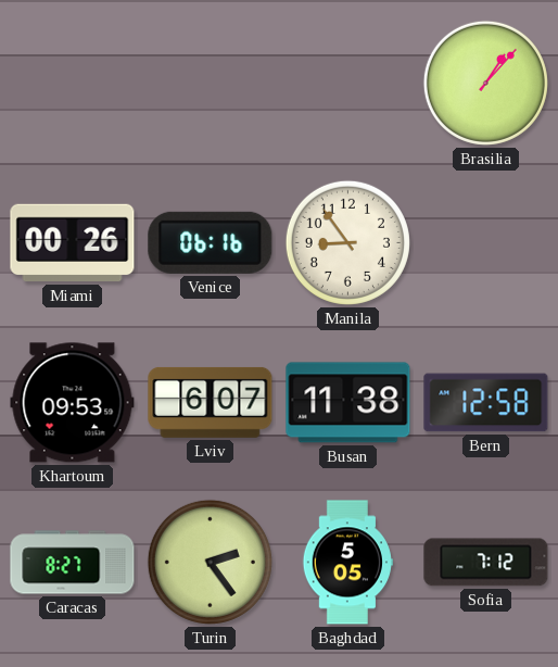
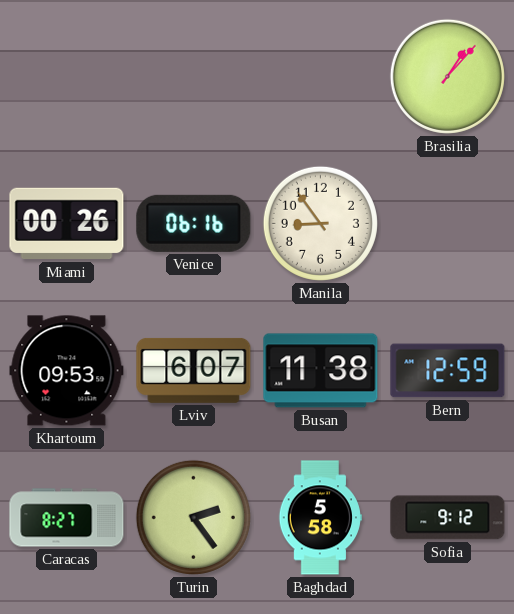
Bern: 12:58 -> 12:59
Baghdad: 5:05 -> 5:58
Sofia: 7:12 -> 9:12
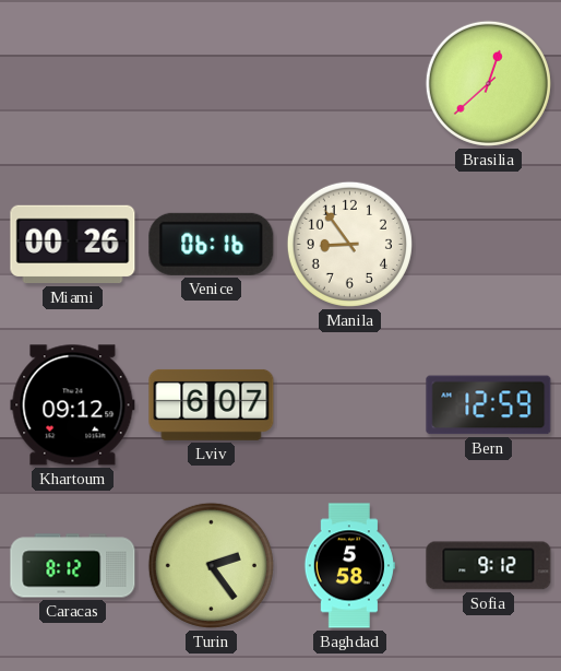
Brasilia: 1:07 -> 12:38
Khartoum: 09:53 -> 09:12
Busan: 11:38 -> none
Caracas: 8:27 -> 8:12
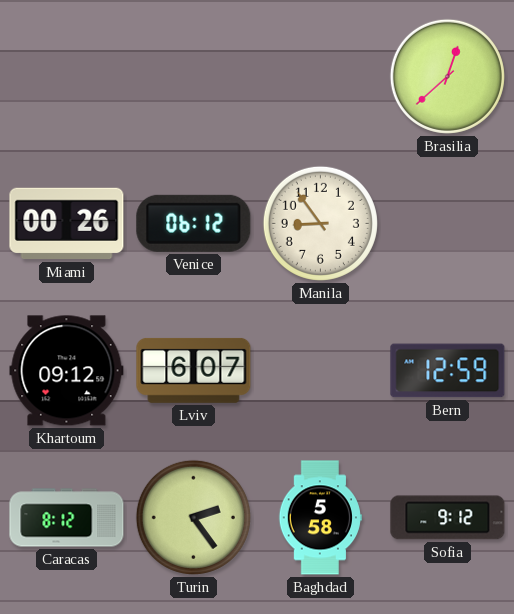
Venice: 06:16 -> 06:12
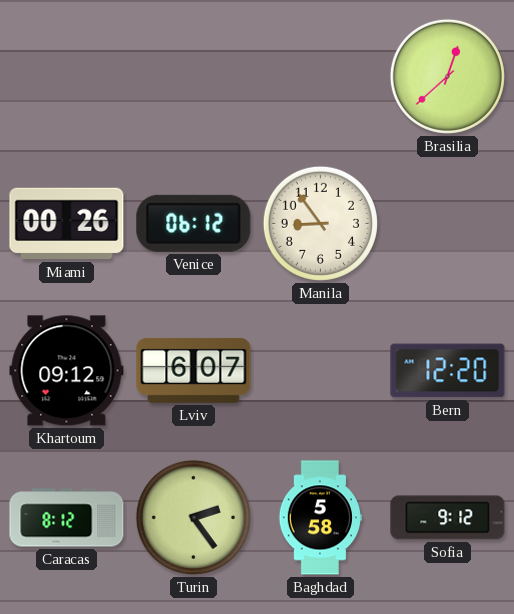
Bern: 12:59 -> 12:20
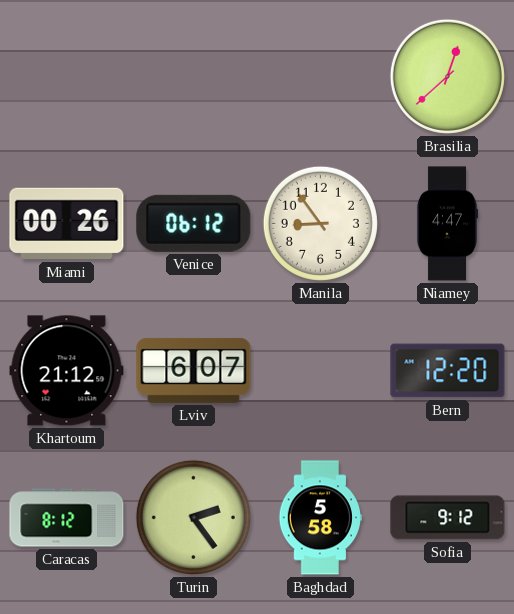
Niamey: none -> 4:47
Khartoum: 09:12 -> 21:12
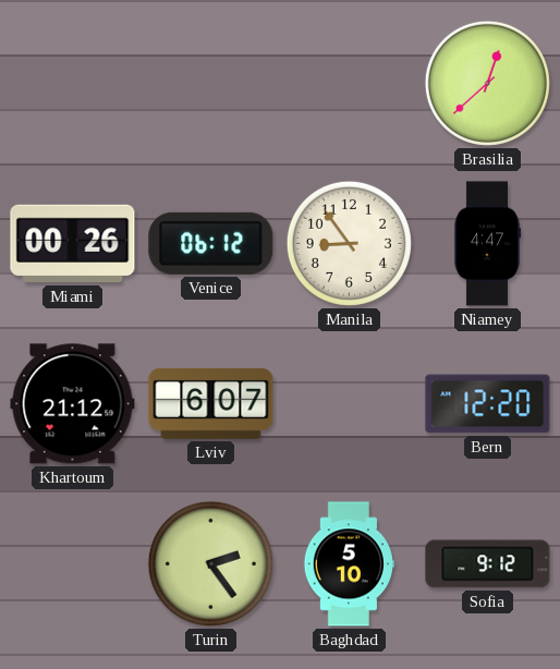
Caracas: 8:12 -> none
Baghdad: 5:58 -> 5:10
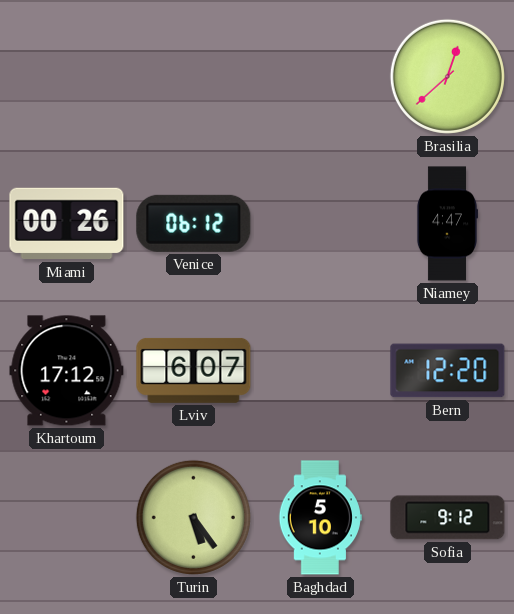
Manila: 8:54 -> none
Khartoum: 21:12 -> 17:12
Turin: 2:24 -> 5:24
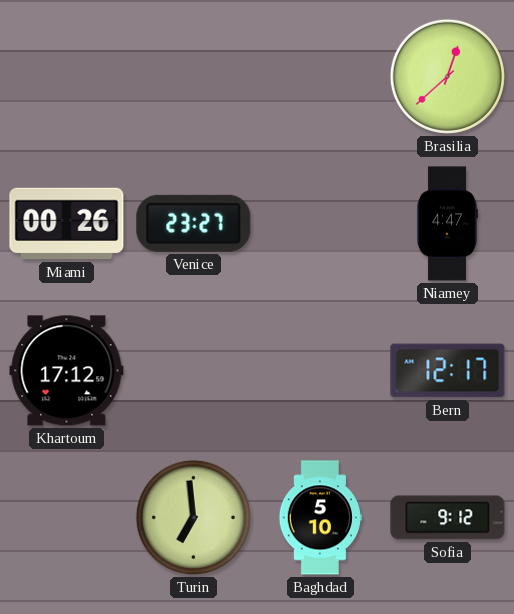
Venice: 06:12 -> 23:27
Lviv: 6:07 -> none
Bern: 12:20 -> 12:17
Turin: 5:24 -> 6:59
